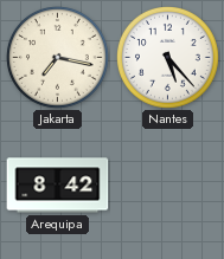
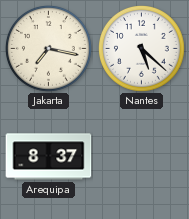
Nantes: 5:23 -> 5:22
Arequipa: 8:42 -> 8:37
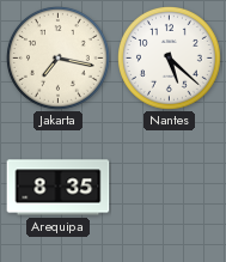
Arequipa: 8:37 -> 8:35
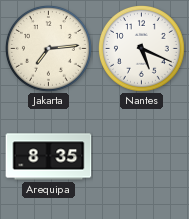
Jakarta: 7:17 -> 7:14
Nantes: 5:22 -> 5:19
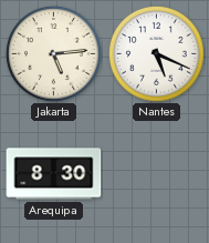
Jakarta: 7:14 -> 5:14
Arequipa: 8:35 -> 8:30
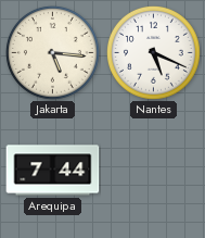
Jakarta: 5:14 -> 5:16
Arequipa: 8:30 -> 7:44
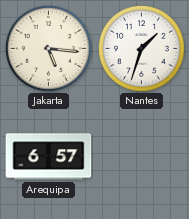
Nantes: 5:19 -> 1:33
Arequipa: 7:44 -> 6:57
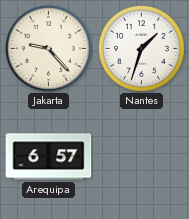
Jakarta: 5:16 -> 9:23
